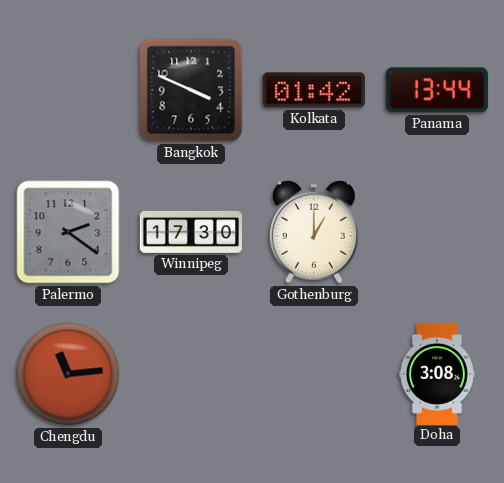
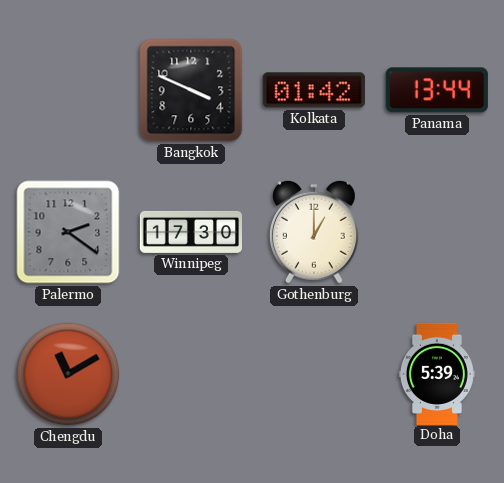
Chengdu: 11:14 -> 11:10
Doha: 3:08 -> 5:39
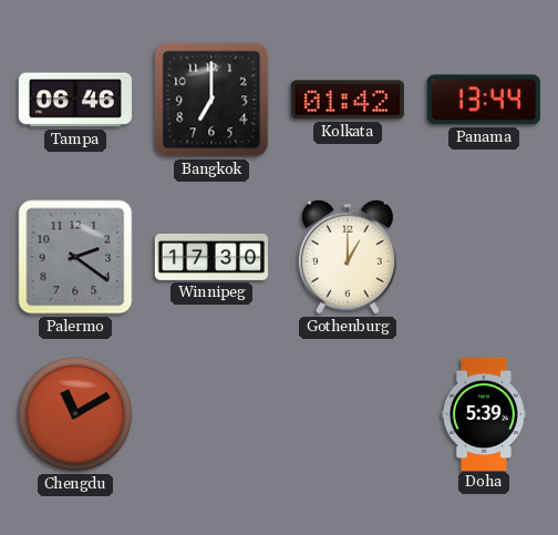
Tampa: none -> 06:46
Bangkok: 3:49 -> 7:00
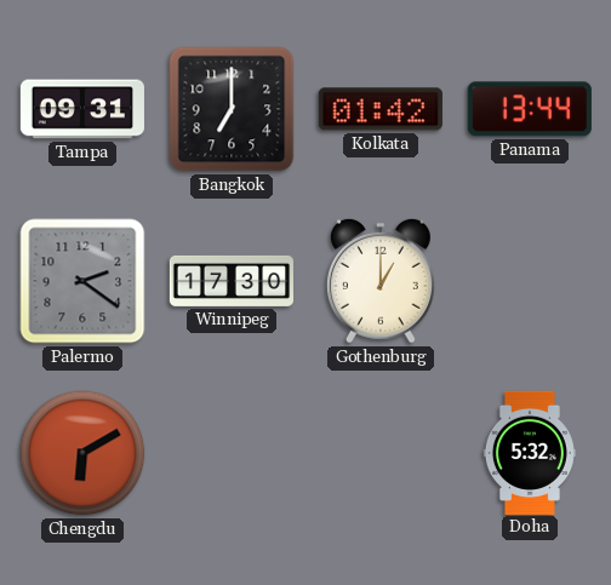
Tampa: 06:46 -> 09:31
Chengdu: 11:10 -> 6:10
Doha: 5:39 -> 5:32
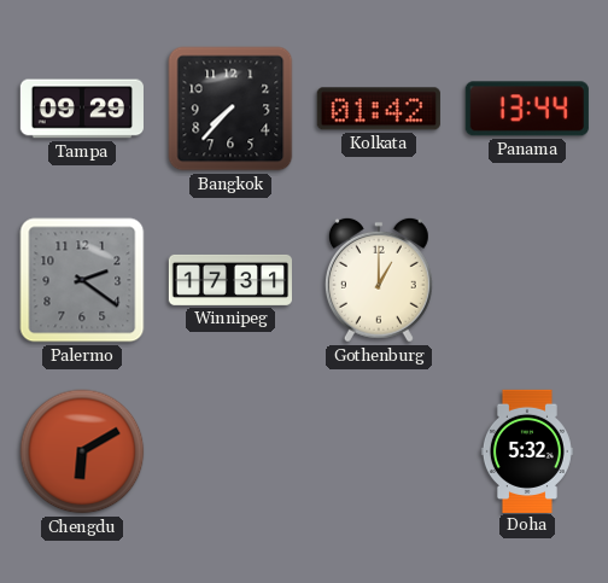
Tampa: 09:31 -> 09:29
Bangkok: 7:00 -> 7:37
Winnipeg: 17:30 -> 17:31
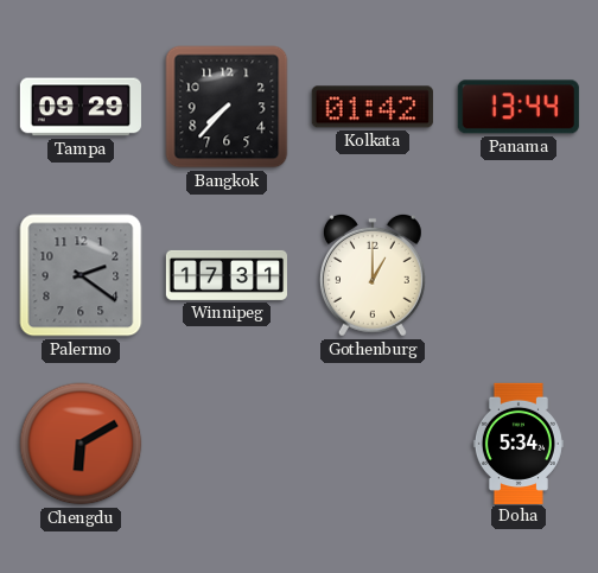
Doha: 5:32 -> 5:34
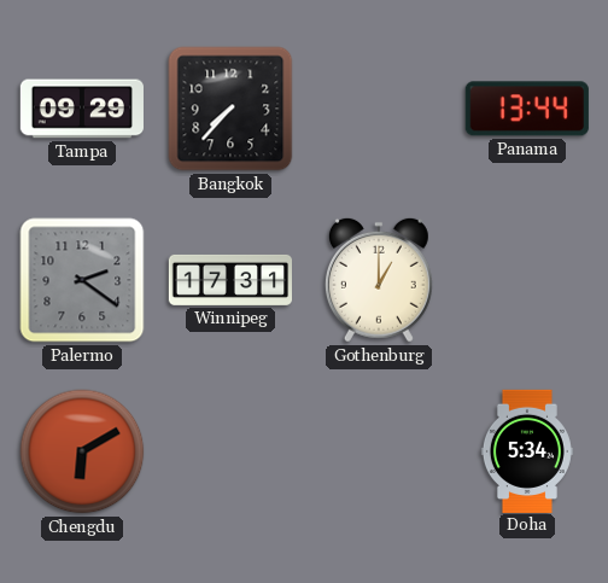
Kolkata: 01:42 -> none
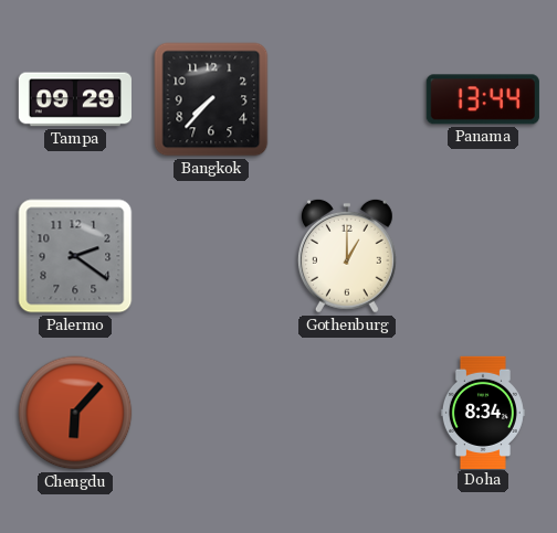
Winnipeg: 17:31 -> none
Chengdu: 6:10 -> 6:07
Doha: 5:34 -> 8:34
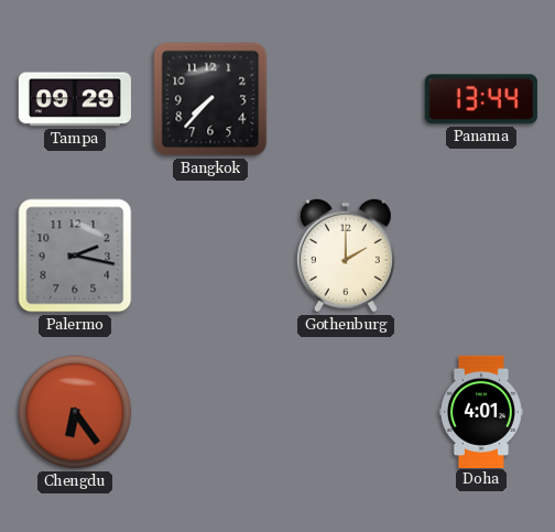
Palermo: 2:21 -> 2:17
Gothenburg: 1:00 -> 2:00
Chengdu: 6:07 -> 6:24
Doha: 8:34 -> 4:01
